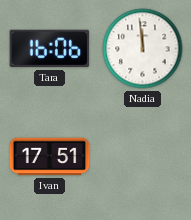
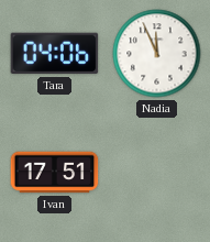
Tara: 16:06 -> 04:06
Nadia: 11:59 -> 11:56
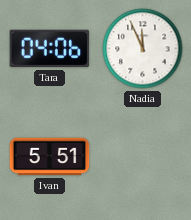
Ivan: 17:51 -> 5:51
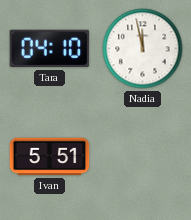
Tara: 04:06 -> 04:10
Nadia: 11:56 -> 11:58
